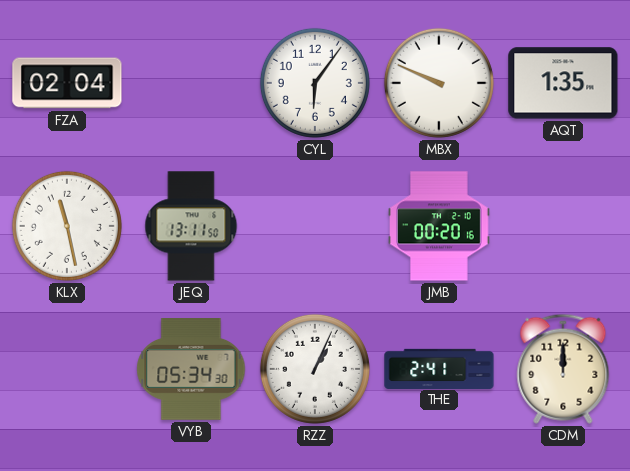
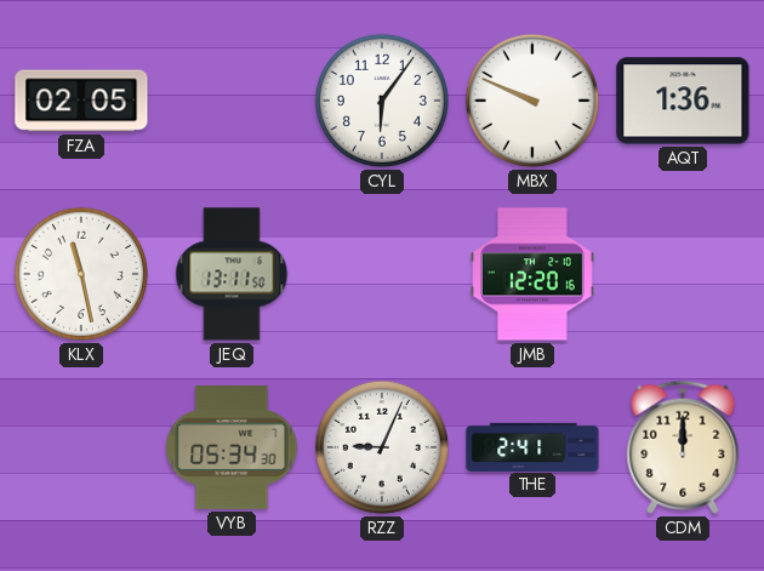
FZA: 02:04 -> 02:05
AQT: 1:35 -> 1:36
JMB: 00:20 -> 12:20
RZZ: 1:04 -> 9:04
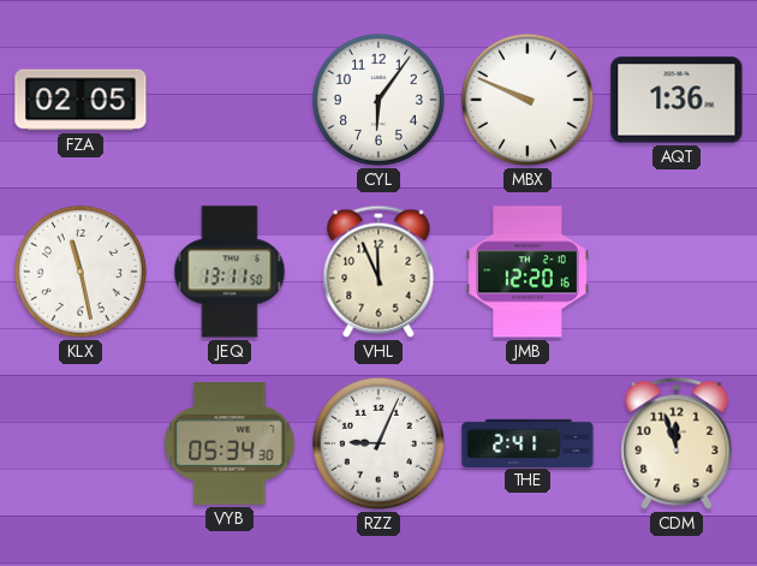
VHL: none -> 11:56
CDM: 12:00 -> 11:57
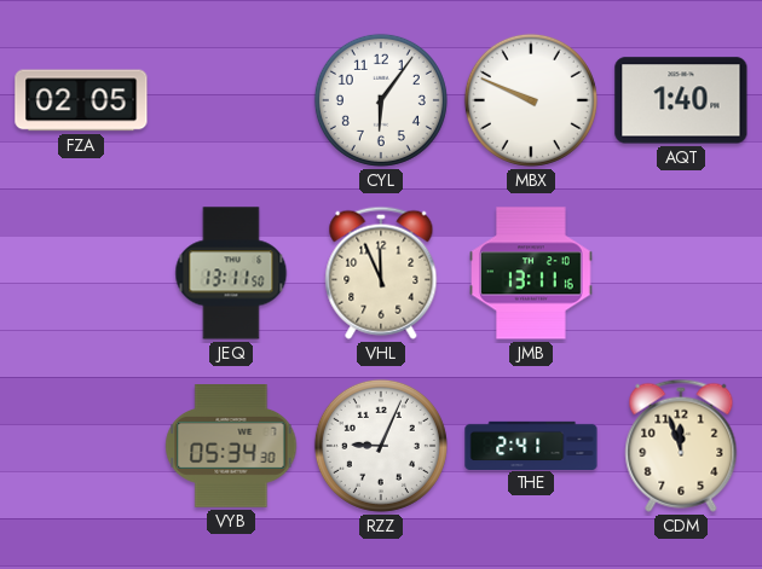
AQT: 1:36 -> 1:40
KLX: 11:28 -> none
JMB: 12:20 -> 13:11
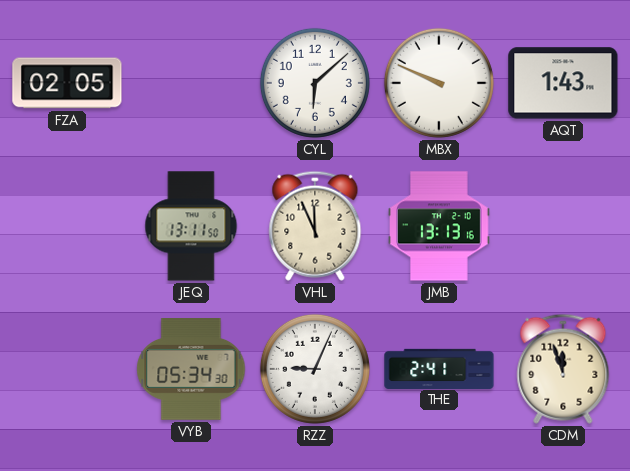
CYL: 6:06 -> 6:08
AQT: 1:40 -> 1:43
JMB: 13:11 -> 13:13
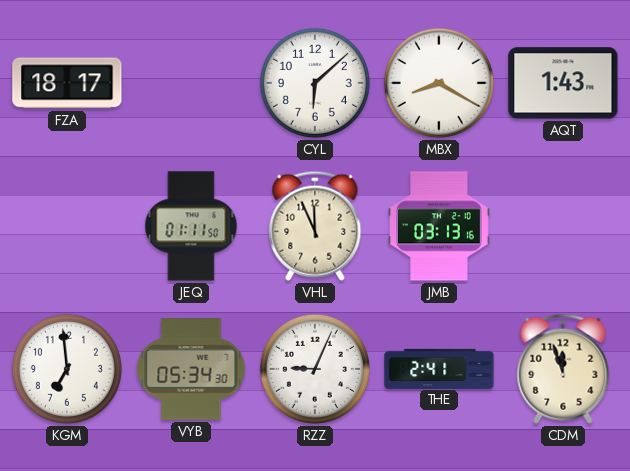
FZA: 02:05 -> 18:17
MBX: 9:49 -> 8:20
JEQ: 13:11 -> 01:11
JMB: 13:13 -> 03:13
KGM: none -> 6:59
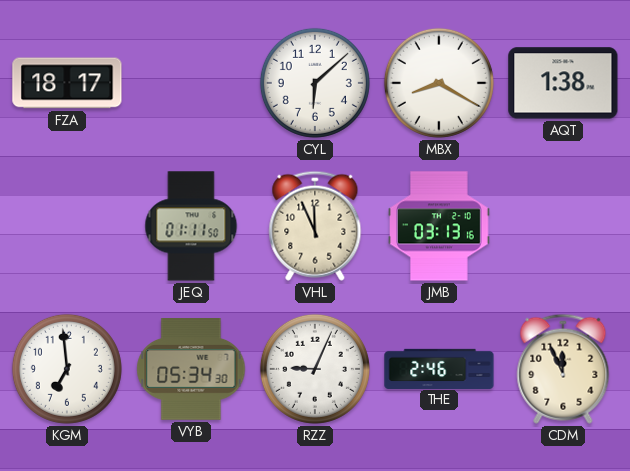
AQT: 1:43 -> 1:38
THE: 2:41 -> 2:46
CDM: 11:57 -> 11:56
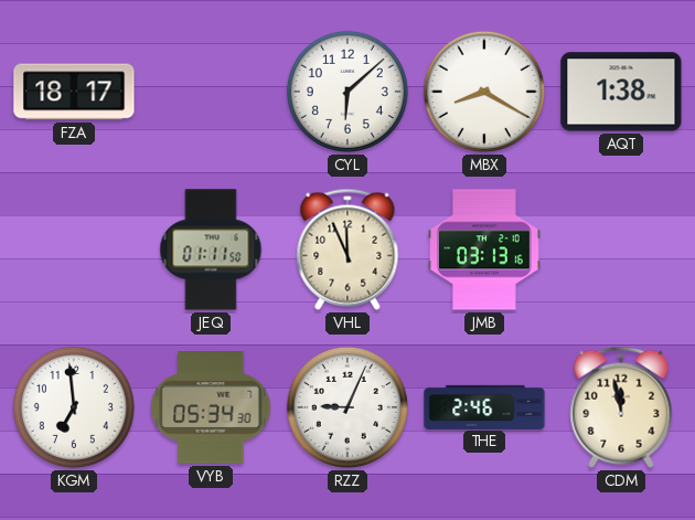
CDM: 11:56 -> 11:58
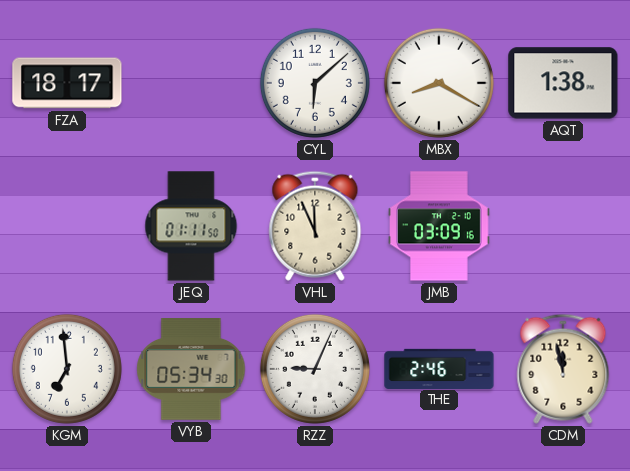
JMB: 03:13 -> 03:09
